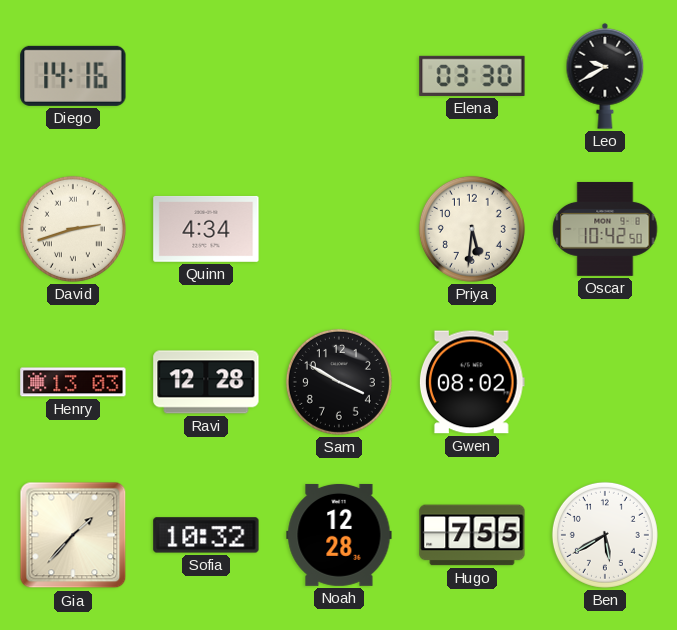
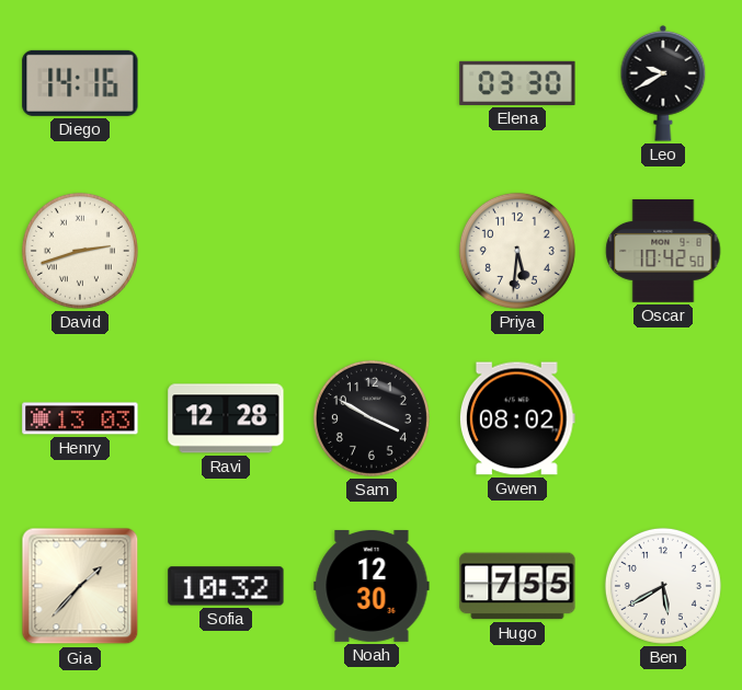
Quinn: 4:34 -> none
Noah: 12:28 -> 12:30
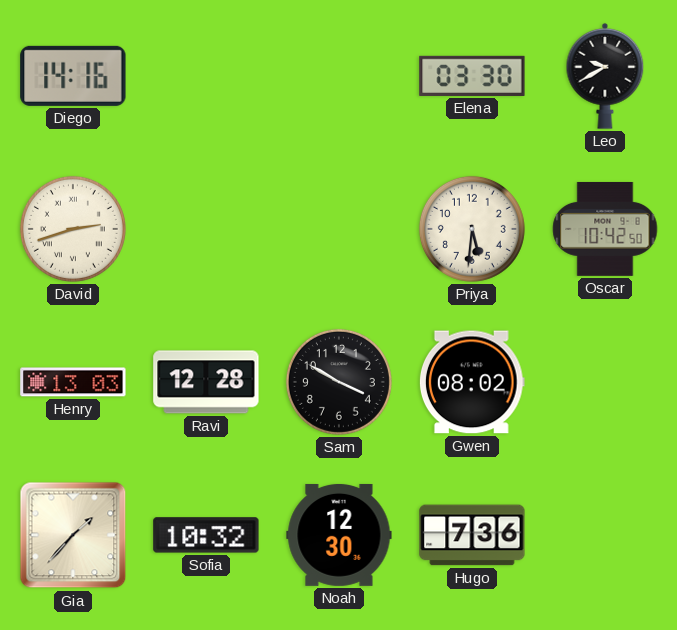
Hugo: 7:55 -> 7:36
Ben: 5:40 -> none
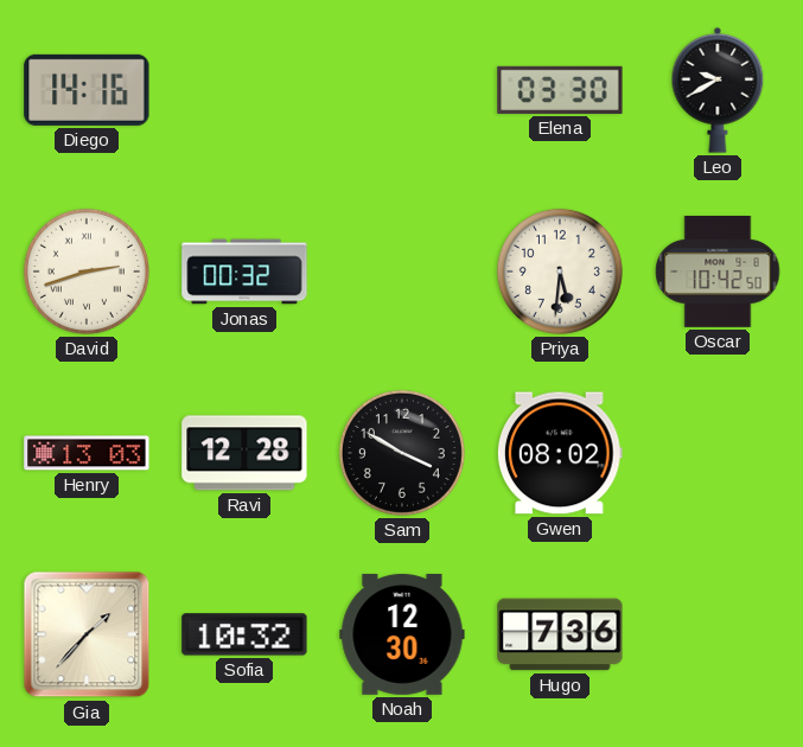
Jonas: none -> 00:32
